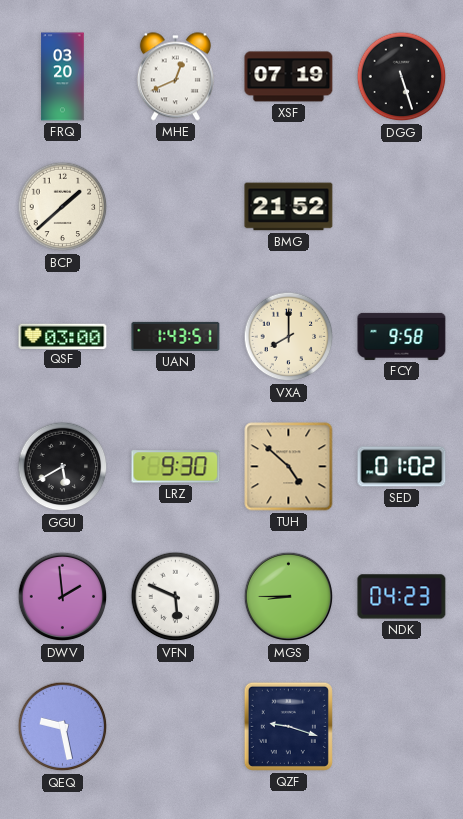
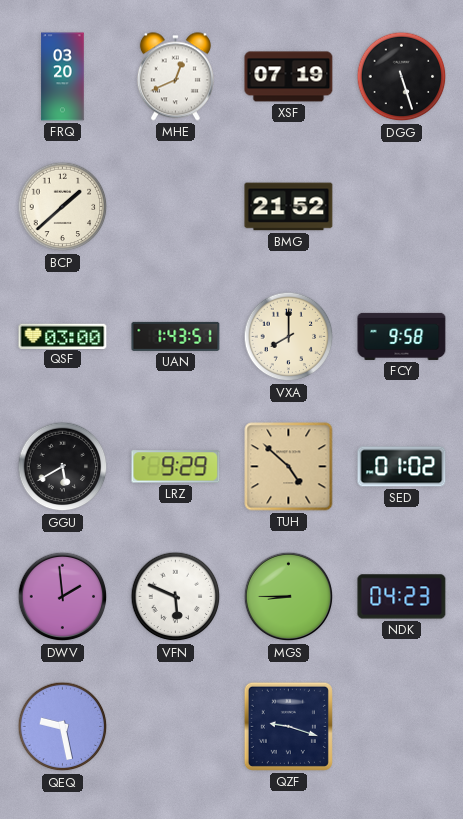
LRZ: 9:30 -> 9:29
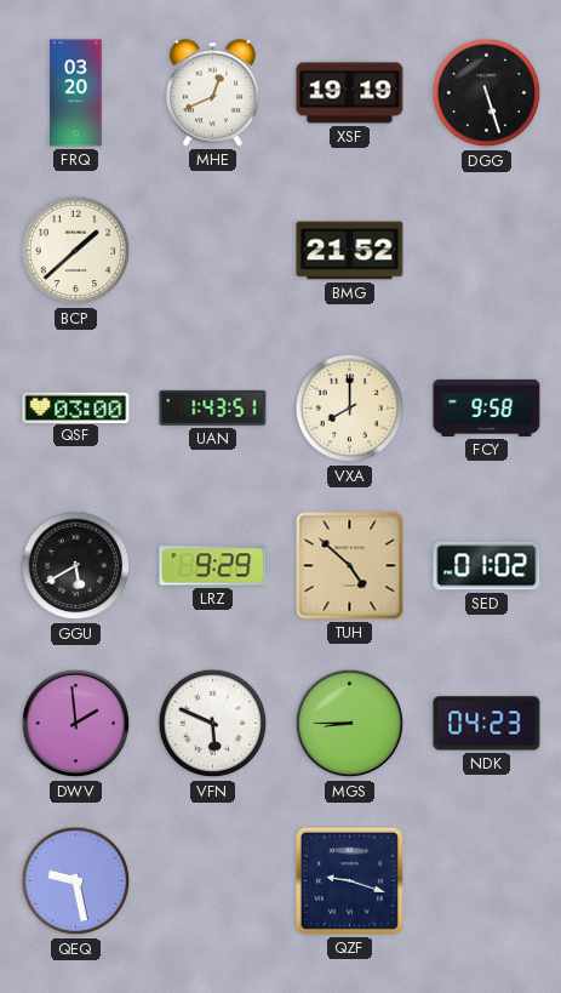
XSF: 07:19 -> 19:19
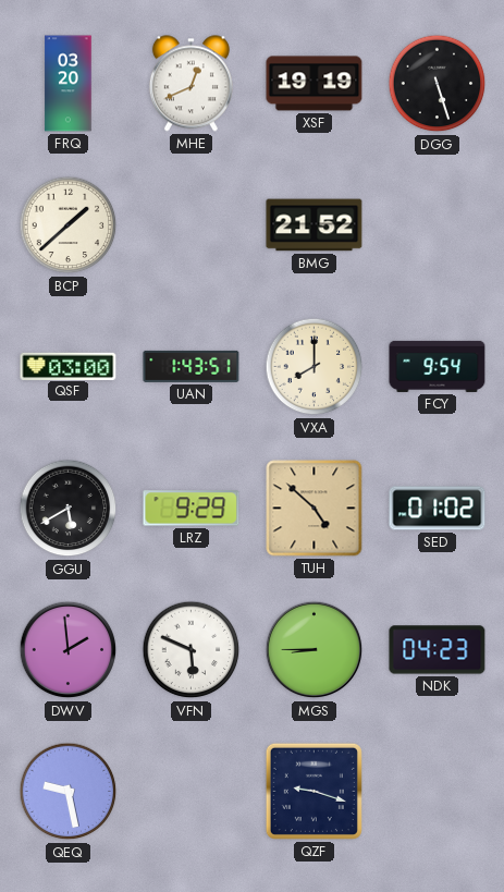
FCY: 9:58 -> 9:54
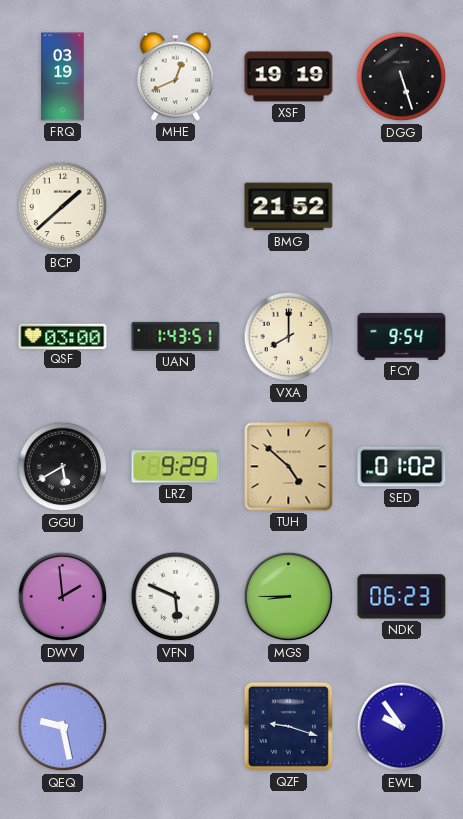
FRQ: 03:20 -> 03:19
NDK: 04:23 -> 06:23
EWL: none -> 9:54
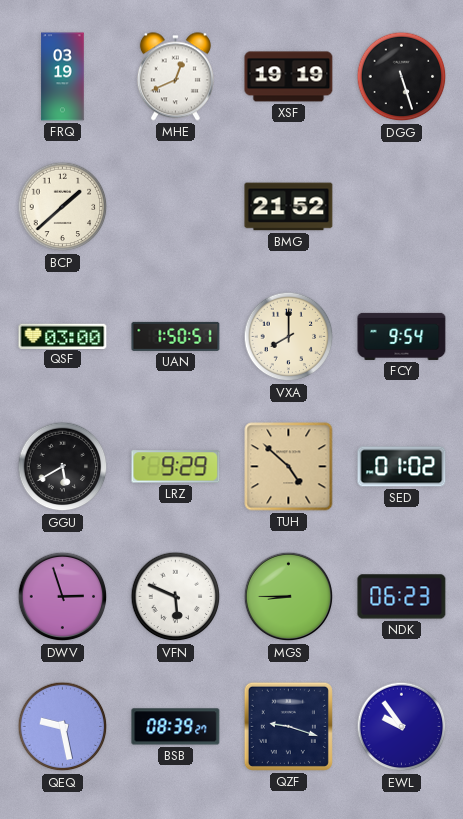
UAN: 1:43 -> 1:50
DWV: 1:59 -> 2:57
BSB: none -> 08:39
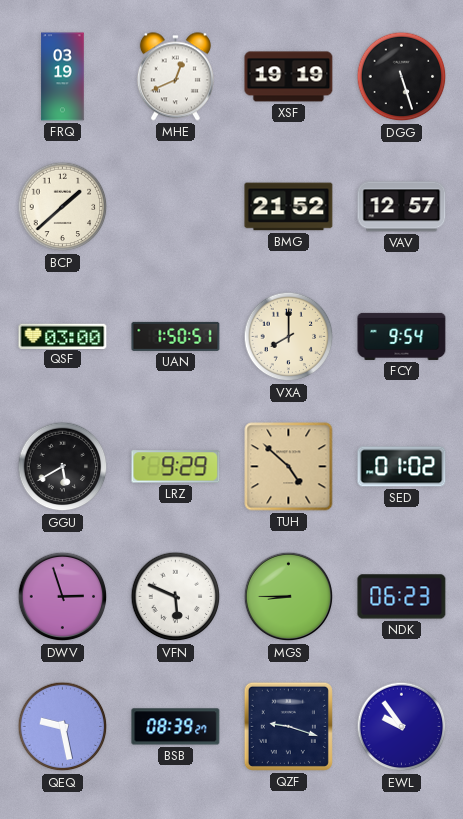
VAV: none -> 12:57
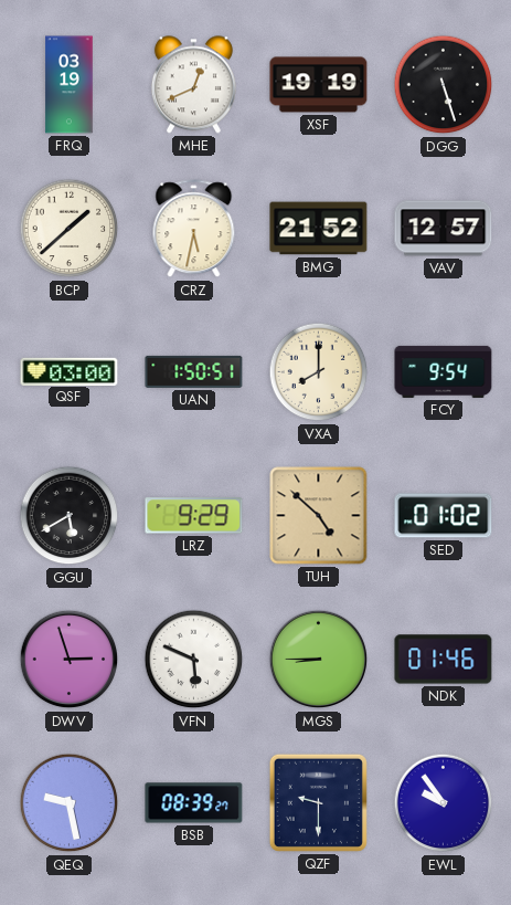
CRZ: none -> 5:32
NDK: 06:23 -> 01:46
QZF: 9:18 -> 9:30
